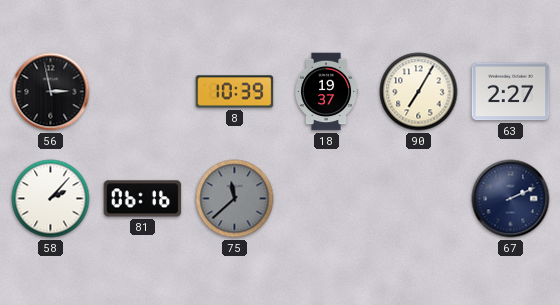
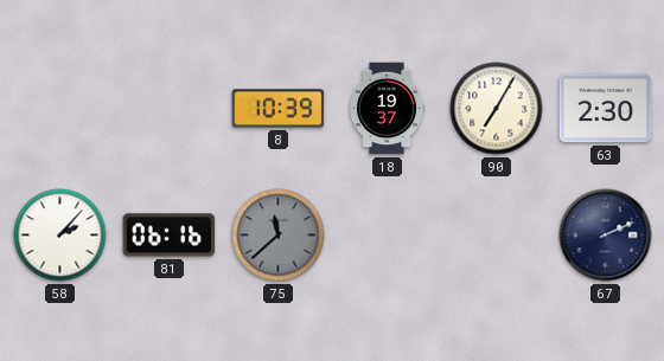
56: 2:58 -> none
63: 2:27 -> 2:30
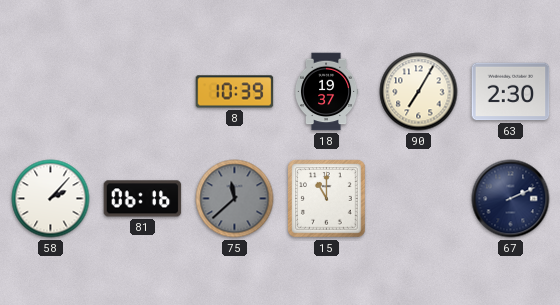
15: none -> 11:00
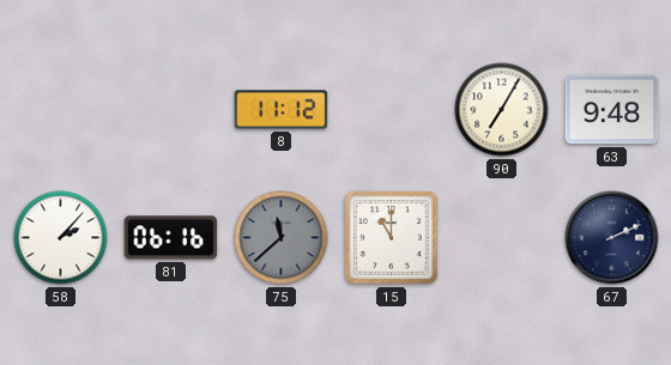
8: 10:39 -> 11:12
18: 19:37 -> none
63: 2:30 -> 9:48
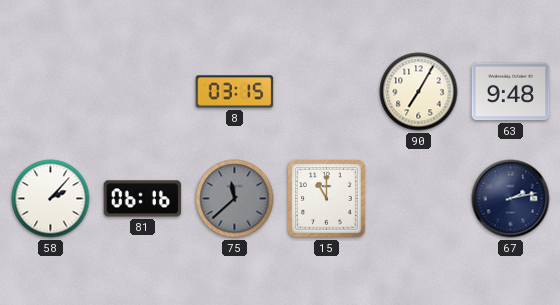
8: 11:12 -> 03:15
67: 2:11 -> 2:13
